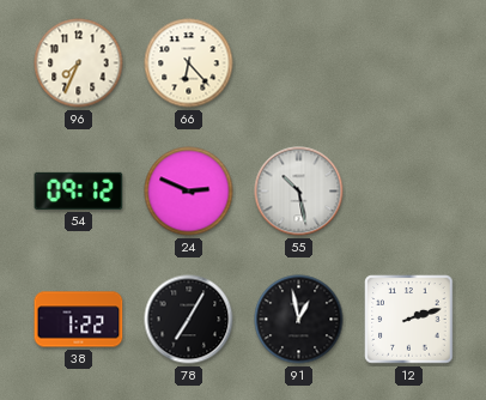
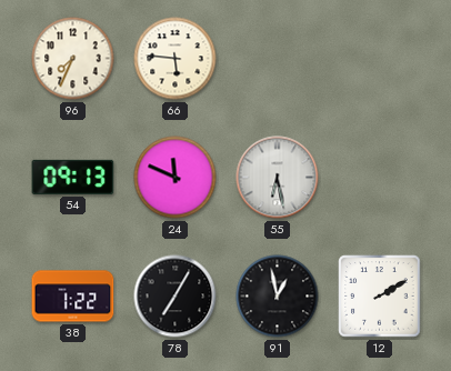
66: 6:23 -> 5:46
54: 09:12 -> 09:13
24: 2:49 -> 11:49
55: 10:28 -> 6:28
12: 2:12 -> 2:10
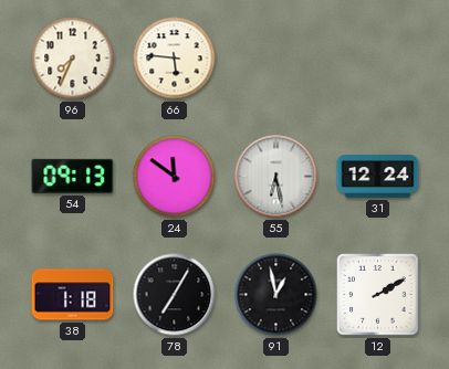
24: 11:49 -> 11:51
31: none -> 12:24
38: 1:22 -> 1:18
